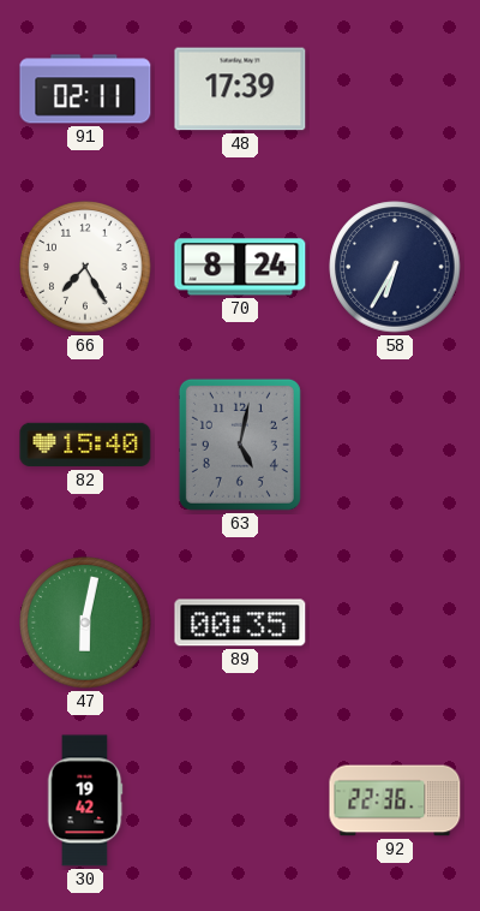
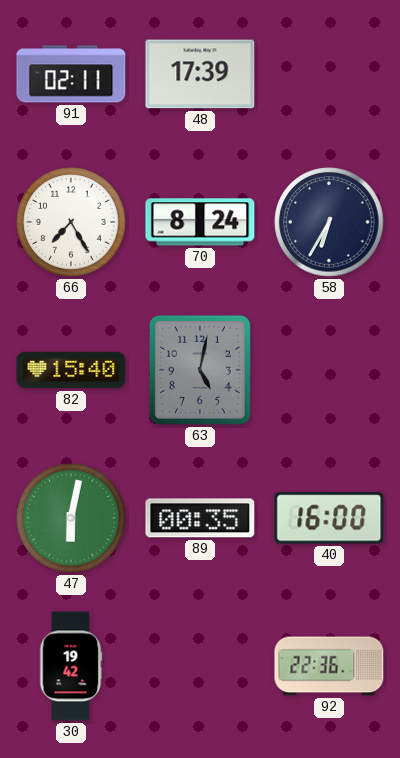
40: none -> 16:00
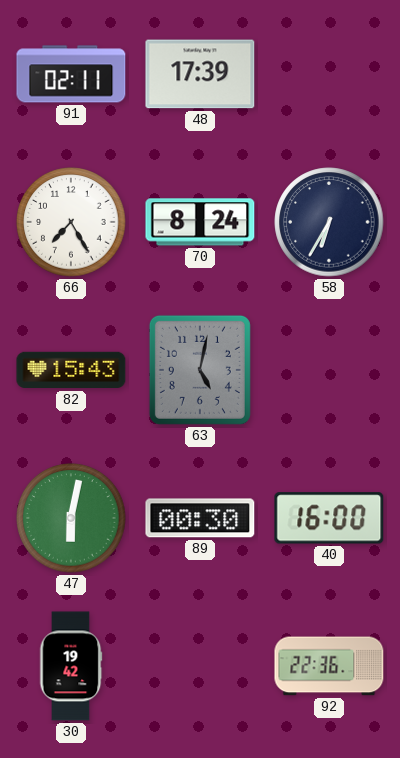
82: 15:40 -> 15:43
89: 00:35 -> 00:30
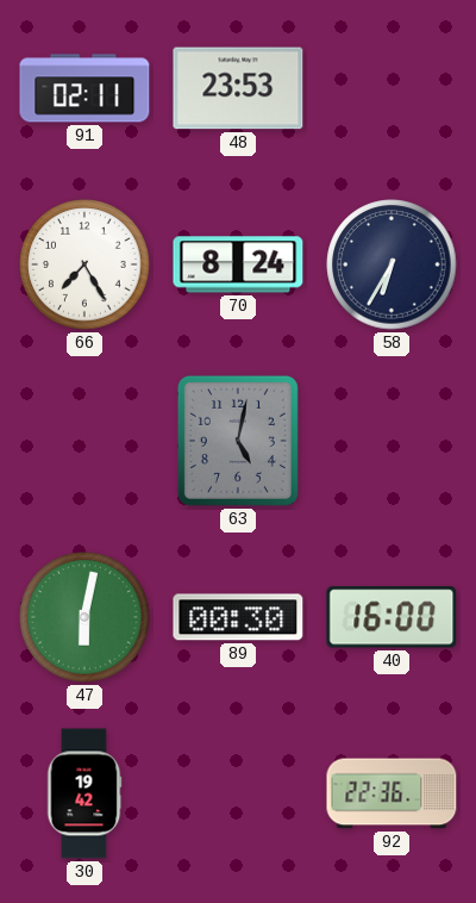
48: 17:39 -> 23:53
82: 15:43 -> none
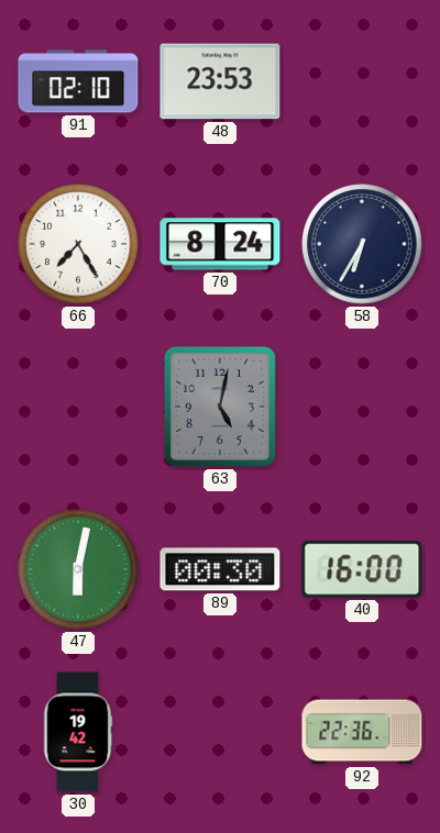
91: 02:11 -> 02:10
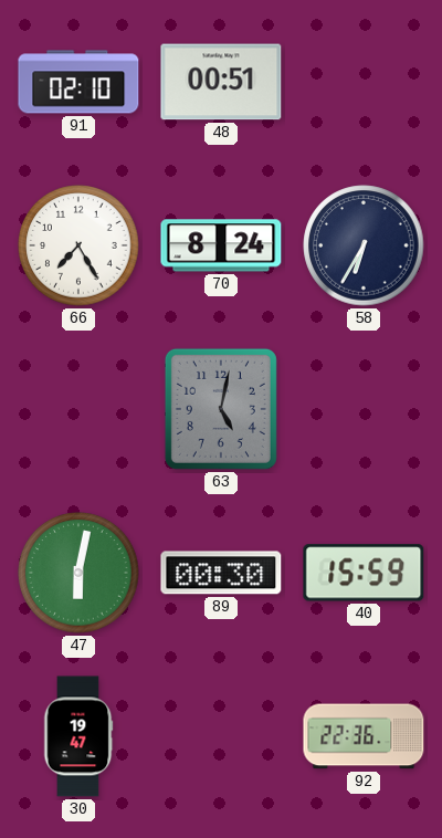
48: 23:53 -> 00:51
40: 16:00 -> 15:59
30: 19:42 -> 19:47
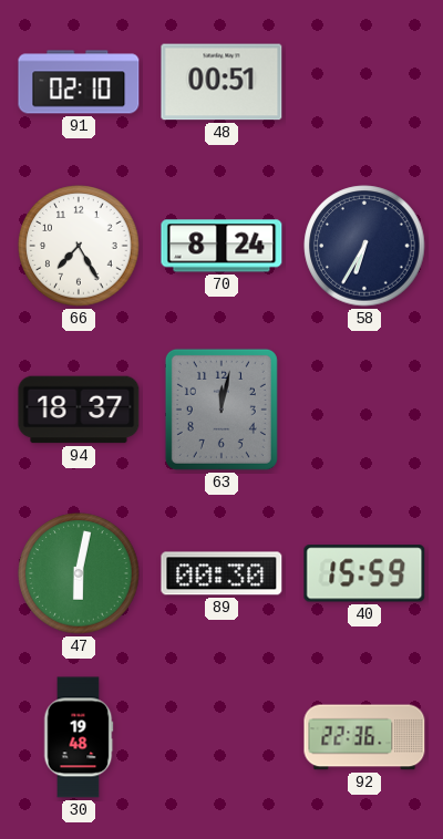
94: none -> 18:37
63: 5:02 -> 12:02
30: 19:47 -> 19:48
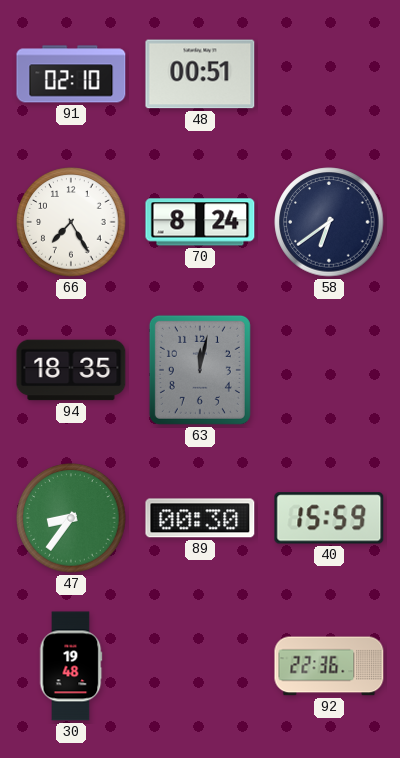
58: 6:35 -> 6:39
94: 18:37 -> 18:35
47: 6:02 -> 8:36
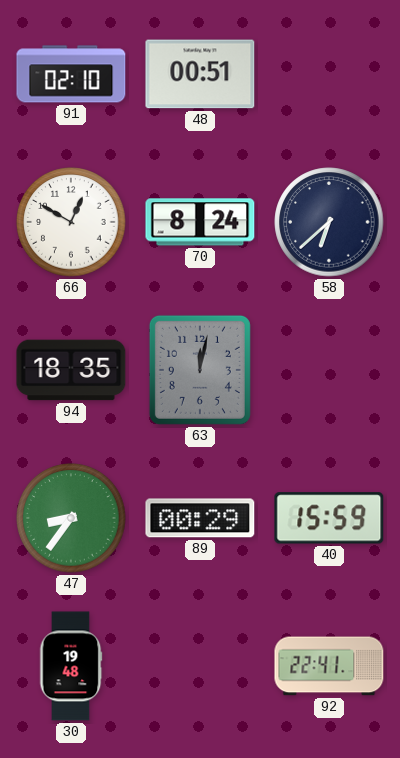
66: 7:25 -> 12:50
58: 6:39 -> 6:38
89: 00:30 -> 00:29
92: 22:36 -> 22:41
